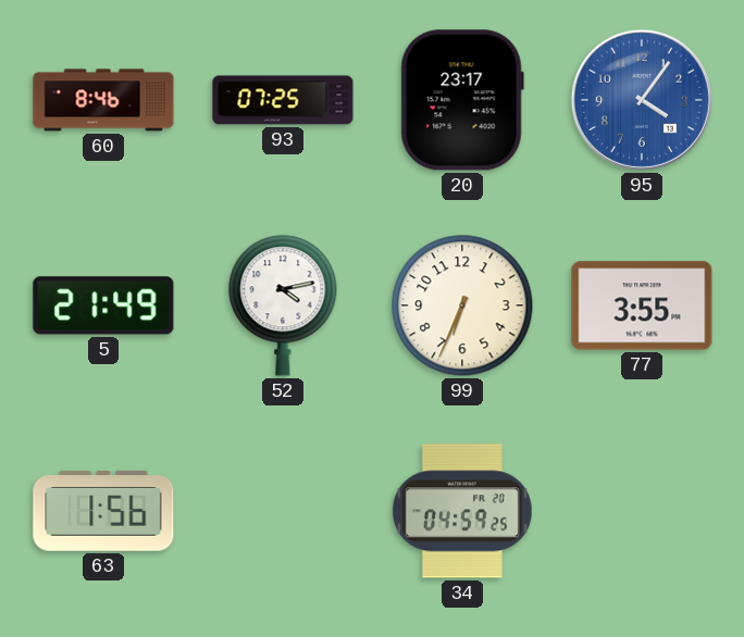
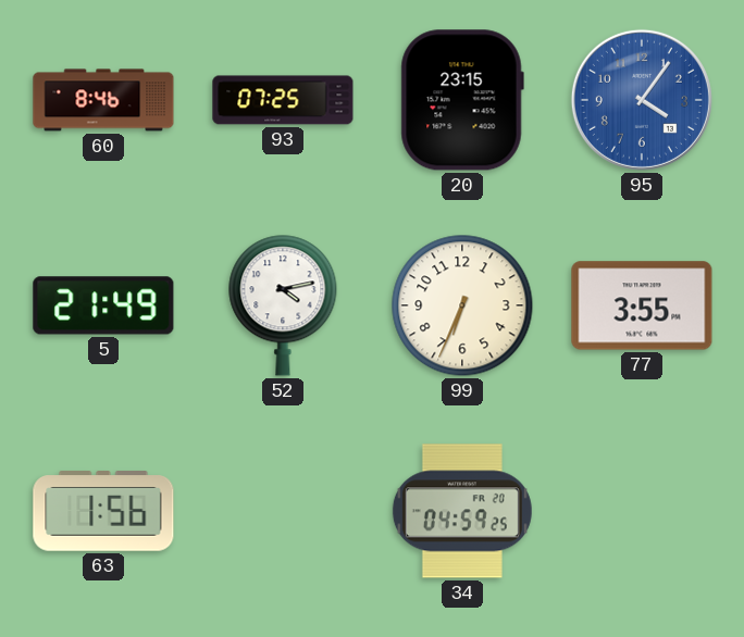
20: 23:17 -> 23:15
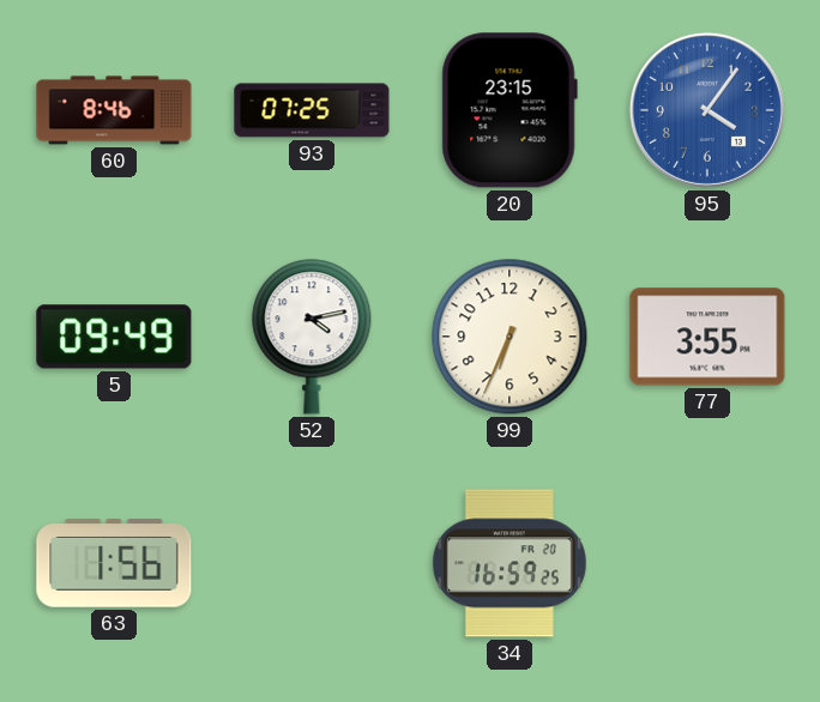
5: 21:49 -> 09:49
34: 04:59 -> 16:59
